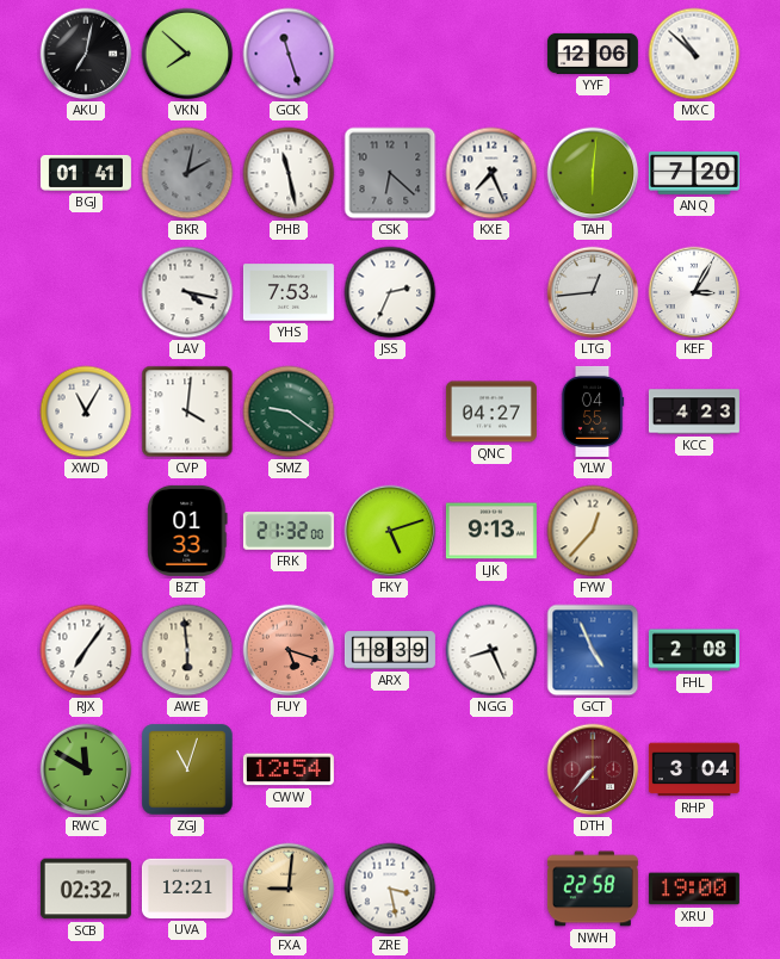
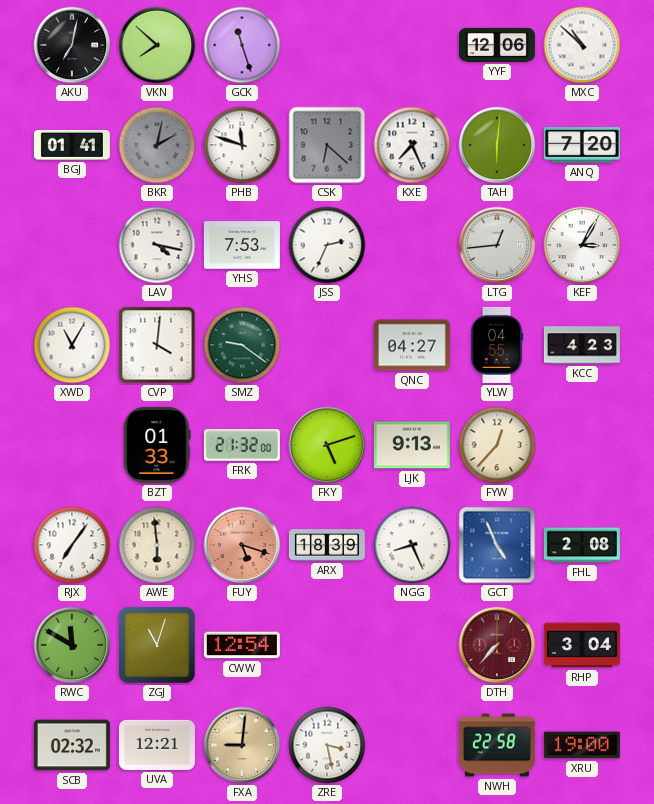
PHB: 11:28 -> 11:48
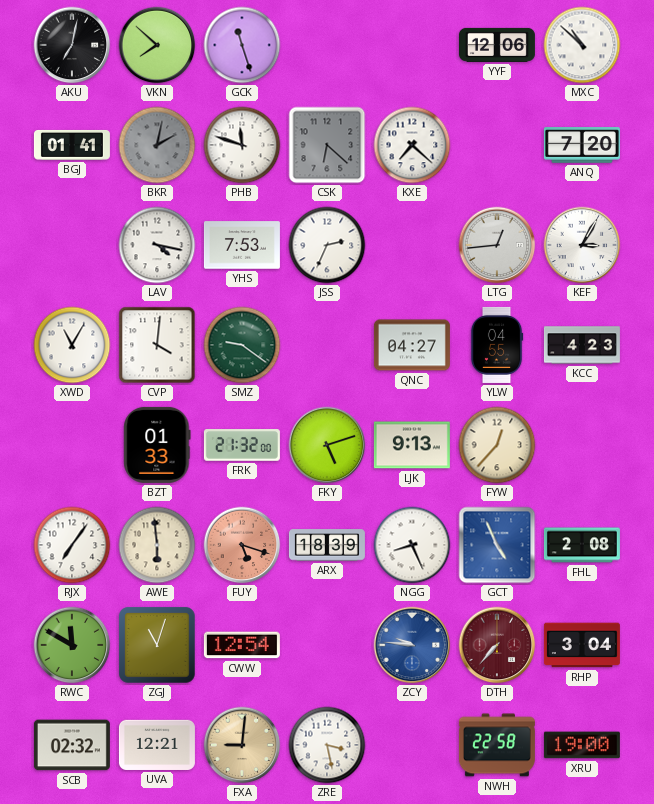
KXE: 7:26 -> 7:22
TAH: 6:01 -> none
ZCY: none -> 9:46
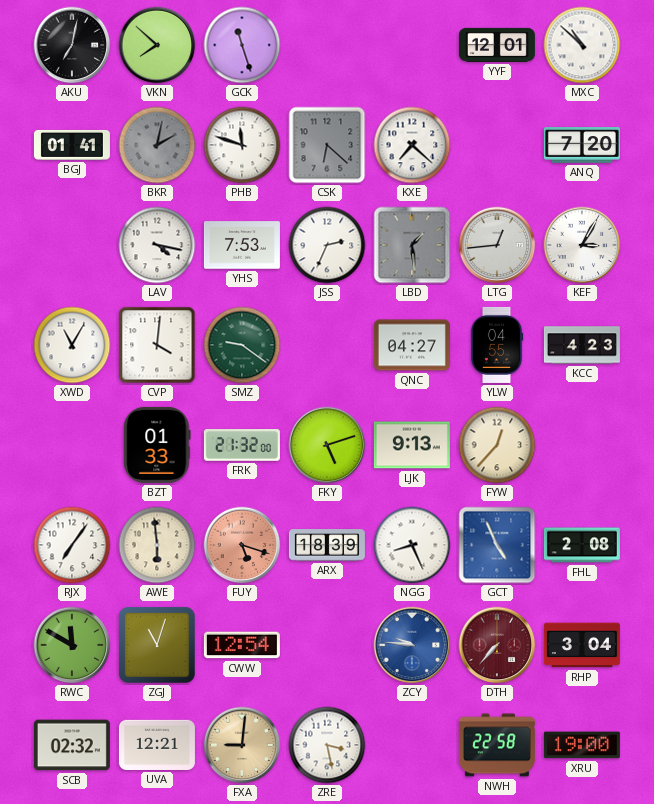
YYF: 12:06 -> 12:01
LBD: none -> 1:29
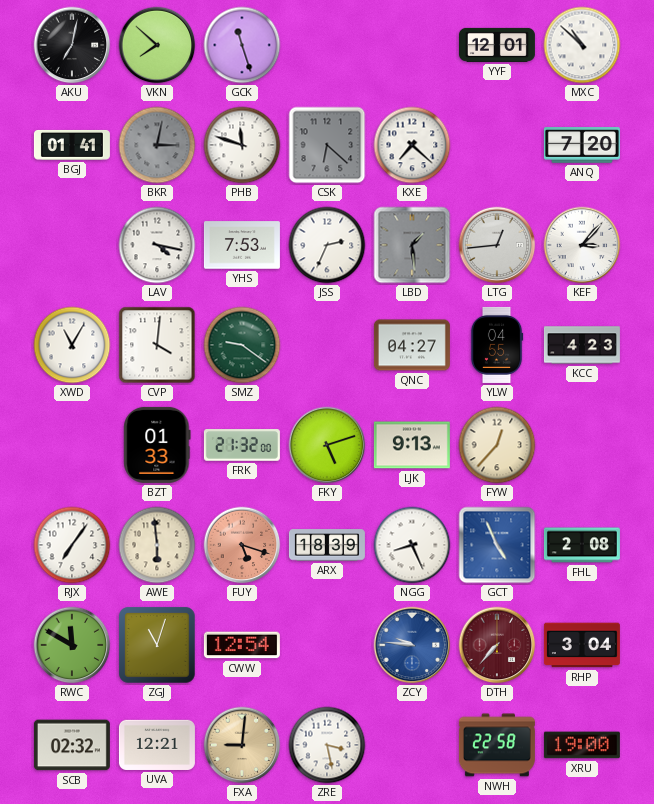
BKR: 2:02 -> 3:02
KEF: 3:05 -> 3:07
